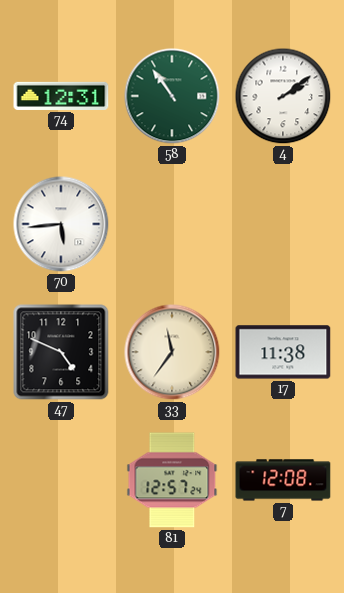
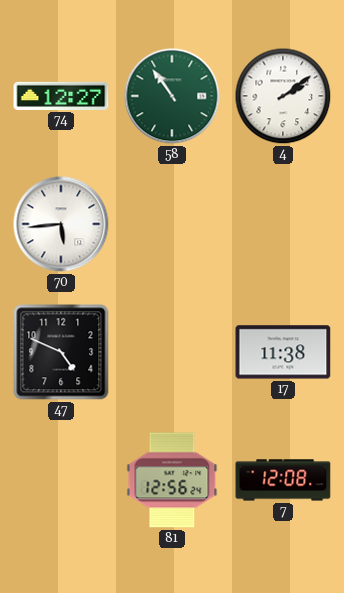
74: 12:31 -> 12:27
33: 11:36 -> none
81: 12:57 -> 12:56
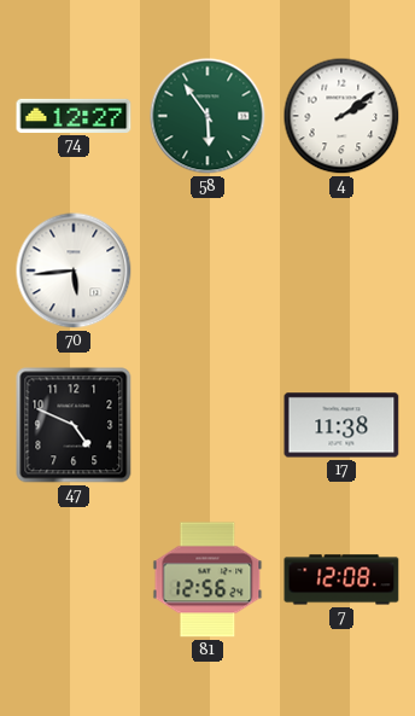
58: 10:54 -> 5:54
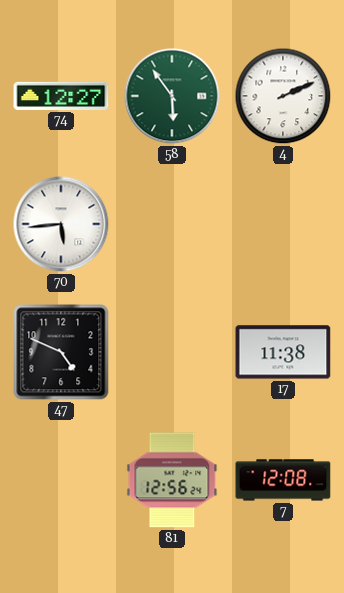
4: 2:09 -> 2:11
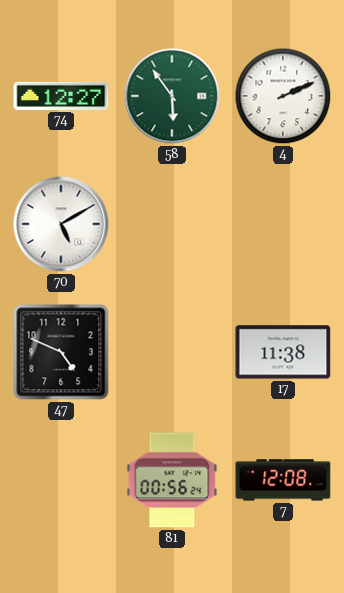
70: 5:44 -> 5:10
81: 12:56 -> 00:56
